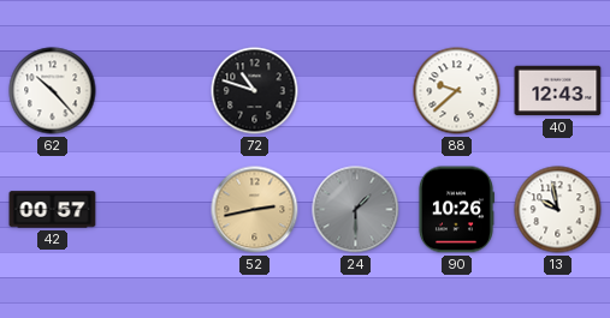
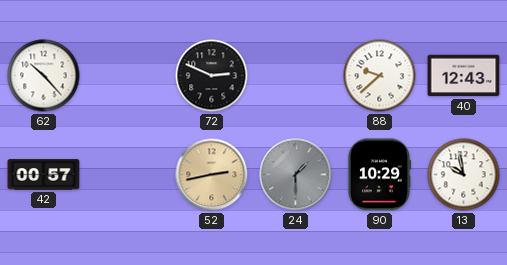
72: 10:48 -> 2:49
90: 10:26 -> 10:29
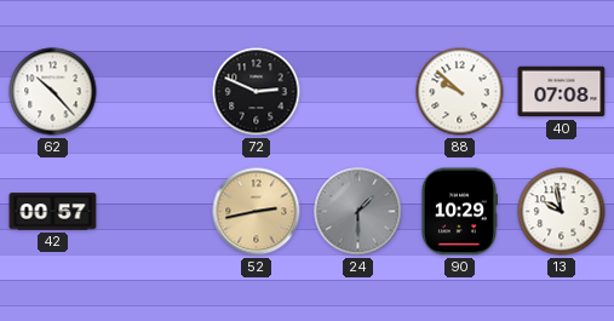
88: 9:38 -> 9:52
40: 12:43 -> 07:08
